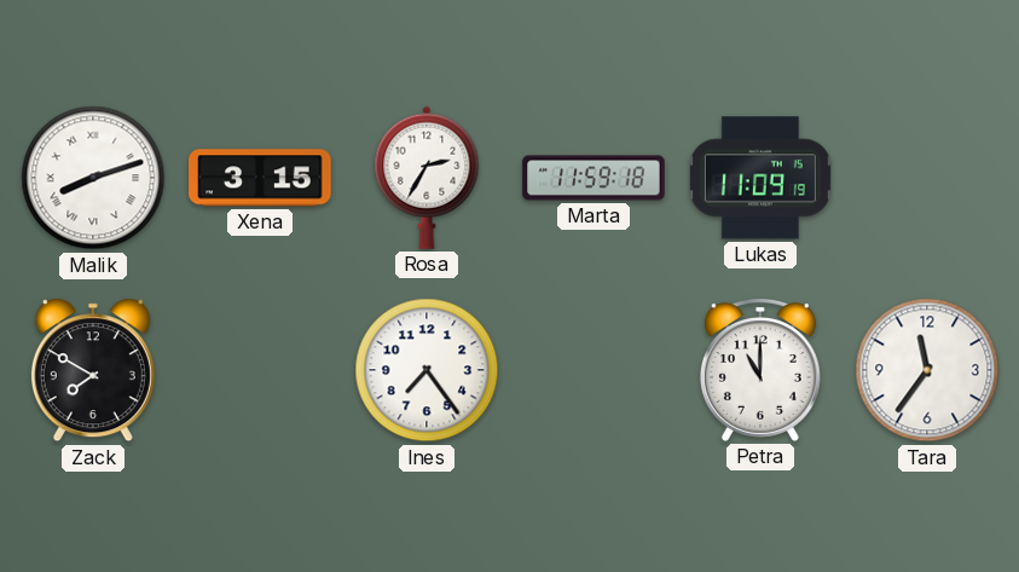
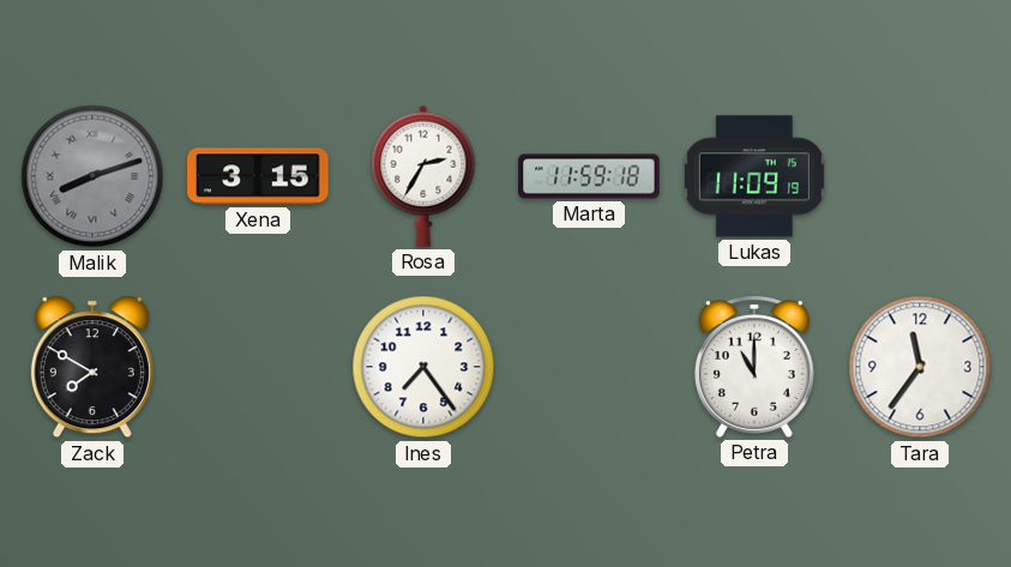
Malik dial: white -> grey
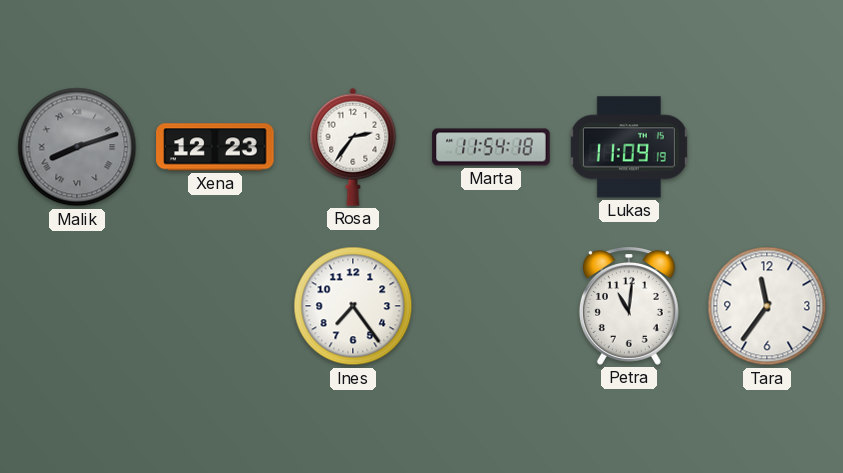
Xena: 3:15 -> 12:23
Rosa: 2:35 -> 2:36
Marta: 11:59 -> 11:54
Zack: 7:50 -> none
Petra: 11:00 -> 11:01
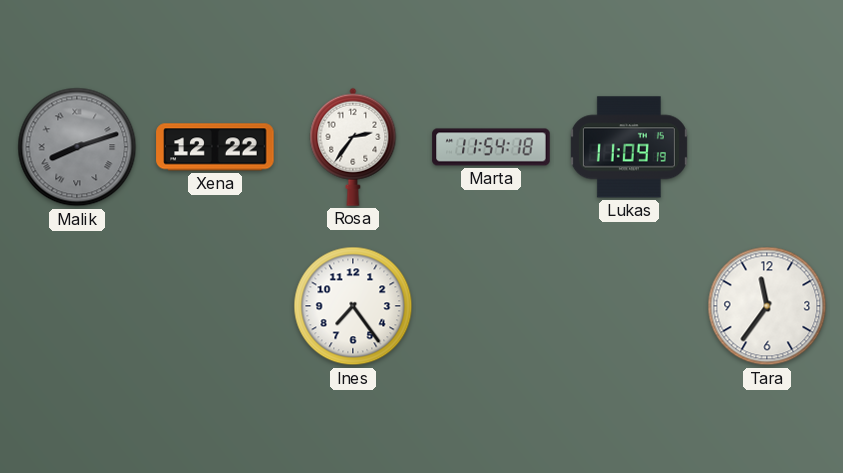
Xena: 12:23 -> 12:22
Petra: 11:01 -> none
